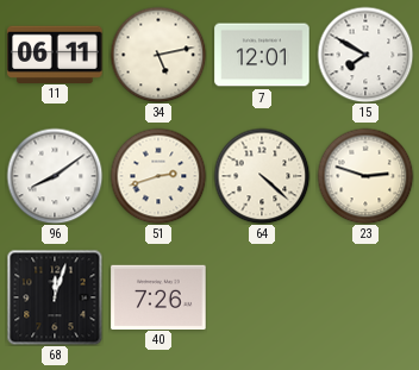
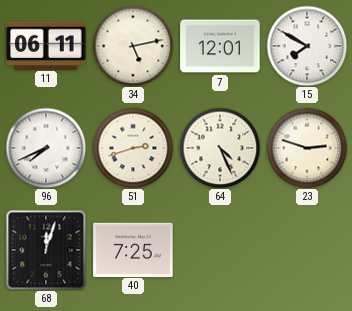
96: 8:09 -> 7:41
64: 4:22 -> 4:26
40: 7:26 -> 7:25
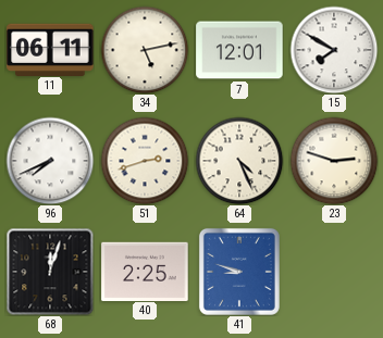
40: 7:25 -> 2:25
41: none -> 8:48
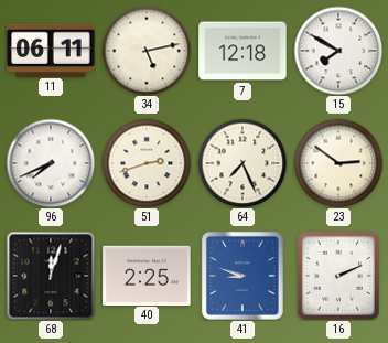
7: 12:01 -> 12:18
64: 4:26 -> 7:26
23: 2:48 -> 2:51
16: none -> 2:11
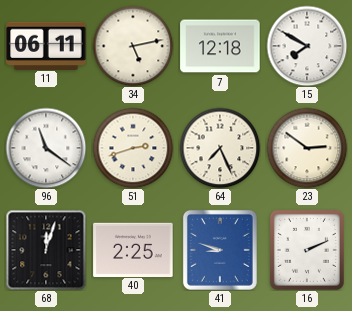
96: 7:41 -> 11:21
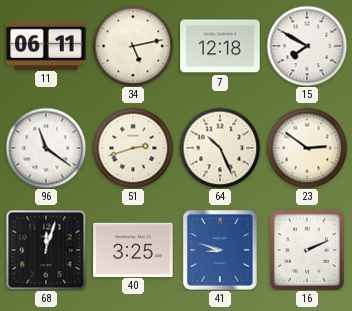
64: 7:26 -> 10:26
40: 2:25 -> 3:25
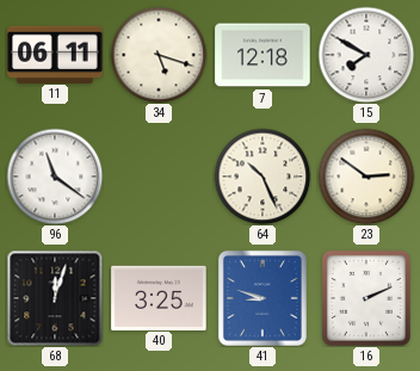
34: 5:13 -> 5:18
51: 2:42 -> none
